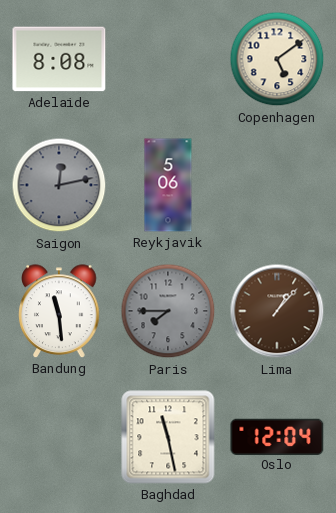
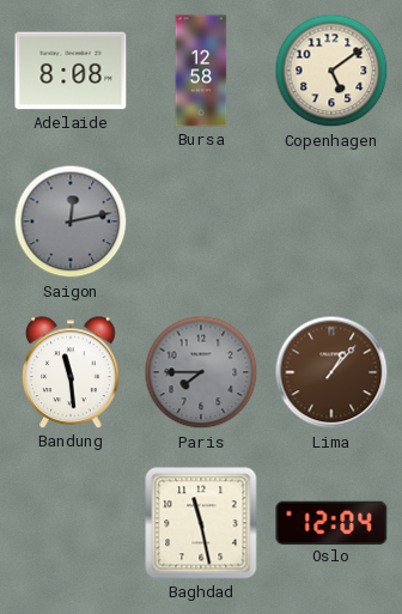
Bursa: none -> 12:58
Reykjavik: 5:06 -> none
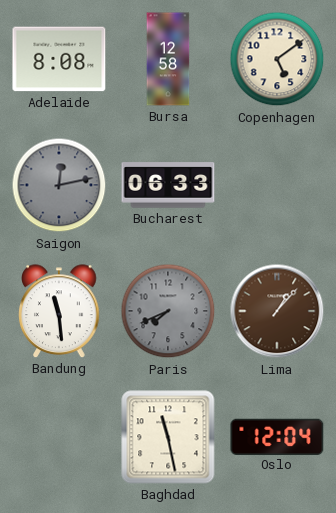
Bucharest: none -> 06:33
Paris: 7:45 -> 7:41
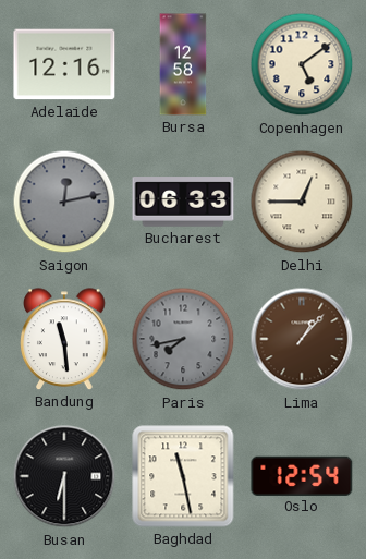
Adelaide: 8:08 -> 12:16
Delhi: none -> 12:45
Paris: 7:41 -> 7:43
Busan: none -> 6:30
Oslo: 12:04 -> 12:54
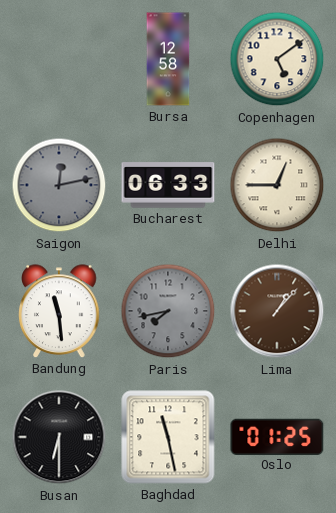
Adelaide: 12:16 -> none
Oslo: 12:54 -> 01:25
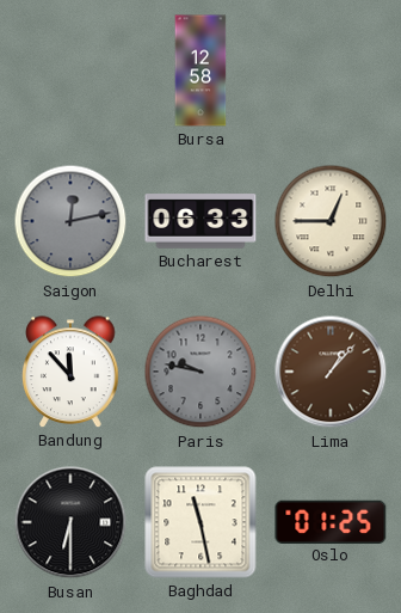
Copenhagen: 5:09 -> none
Bandung: 11:29 -> 11:53
Paris: 7:43 -> 9:47
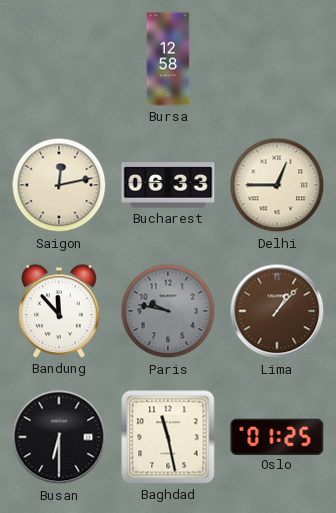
Saigon dial: grey -> cream
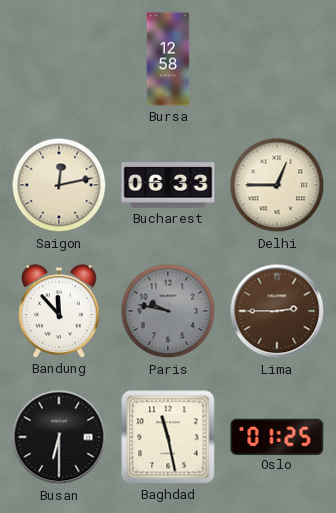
Lima: 1:07 -> 2:45
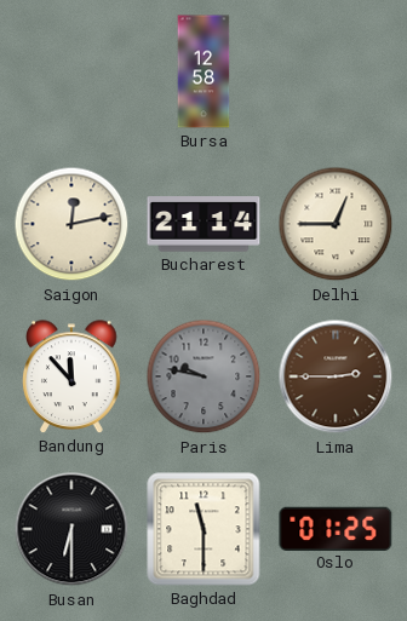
Bucharest: 06:33 -> 21:14
Baghdad: 11:28 -> 11:30
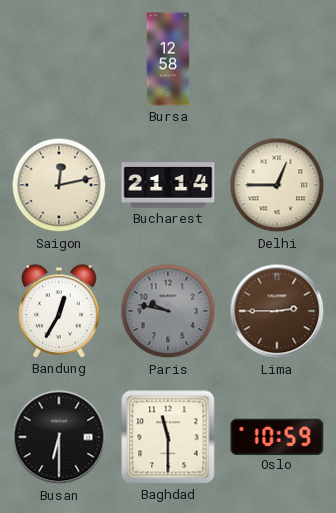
Bandung: 11:53 -> 12:35
Oslo: 01:25 -> 10:59
